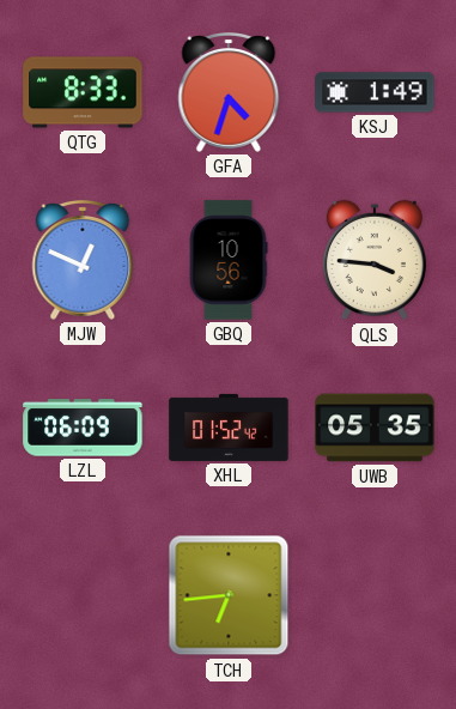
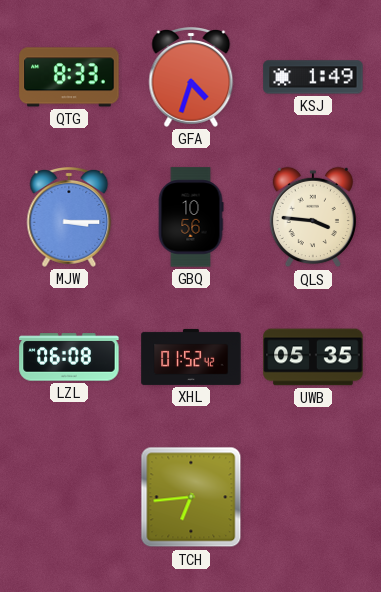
MJW: 12:49 -> 3:15
LZL: 06:09 -> 06:08
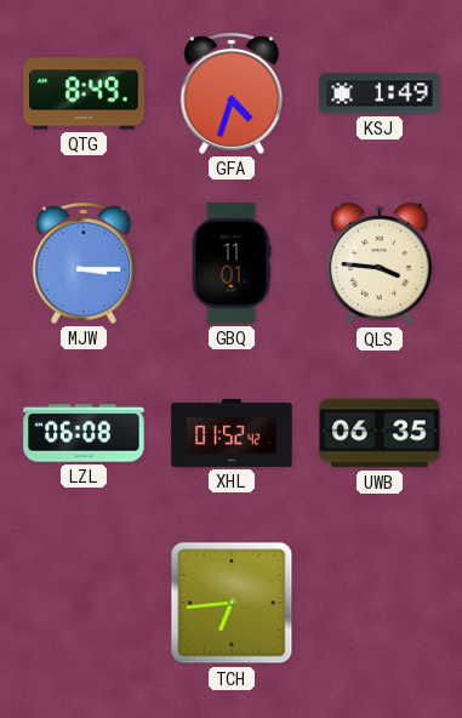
QTG: 8:33 -> 8:49
GBQ: 10:56 -> 11:01
UWB: 05:35 -> 06:35
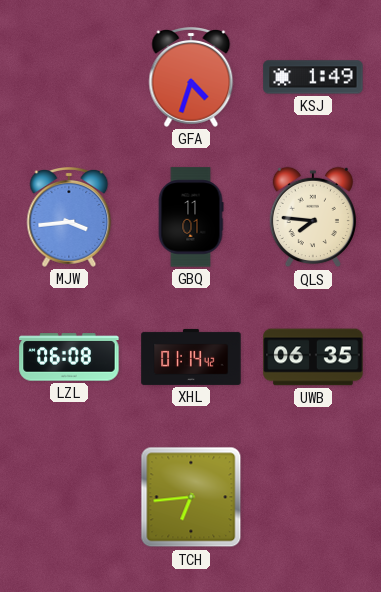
QTG: 8:49 -> none
MJW: 3:15 -> 3:44
QLS: 3:46 -> 7:46
XHL: 01:52 -> 01:14
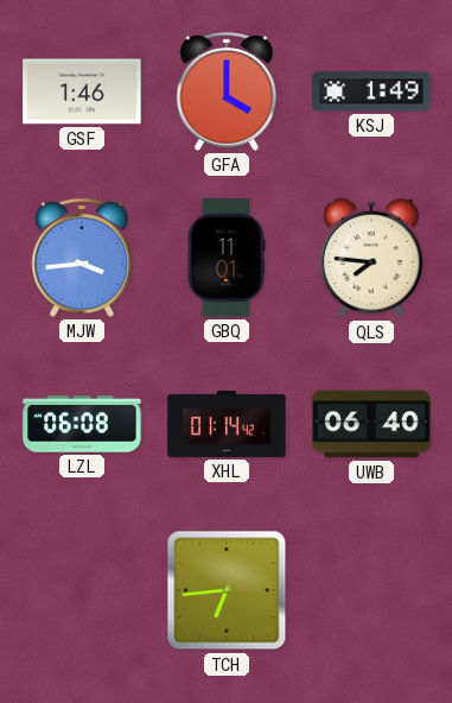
GSF: none -> 1:46
GFA: 4:33 -> 4:00
UWB: 06:35 -> 06:40
